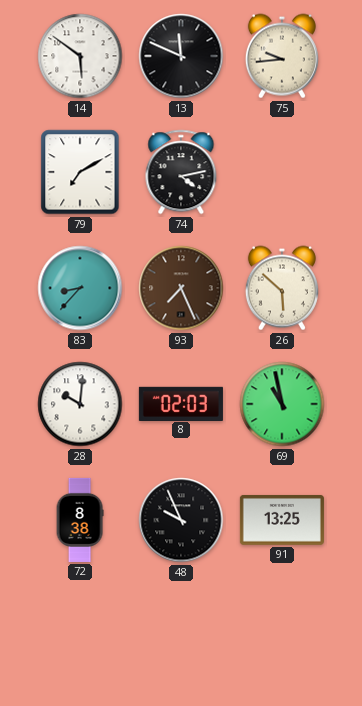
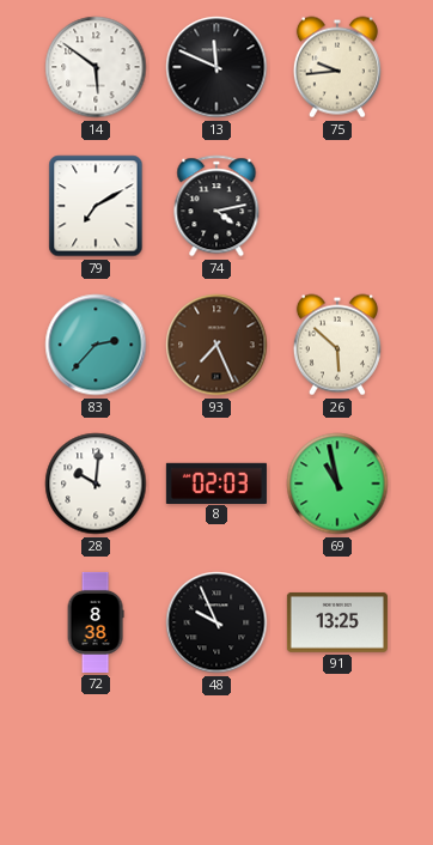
83: 8:37 -> 2:37
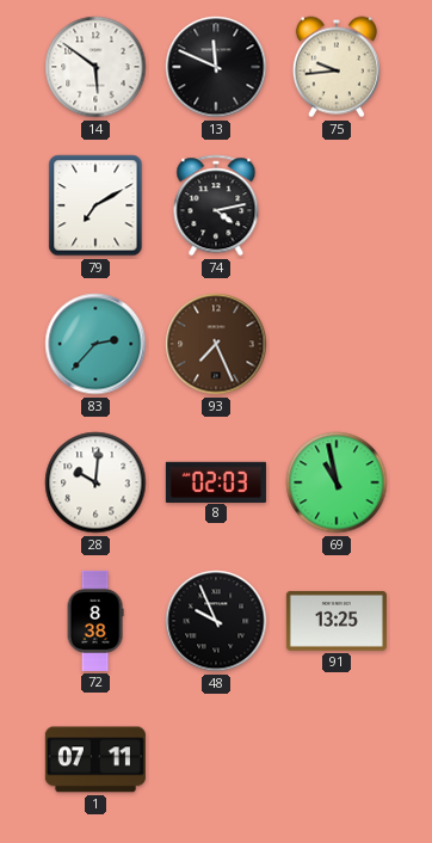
26: 5:52 -> none
1: none -> 07:11
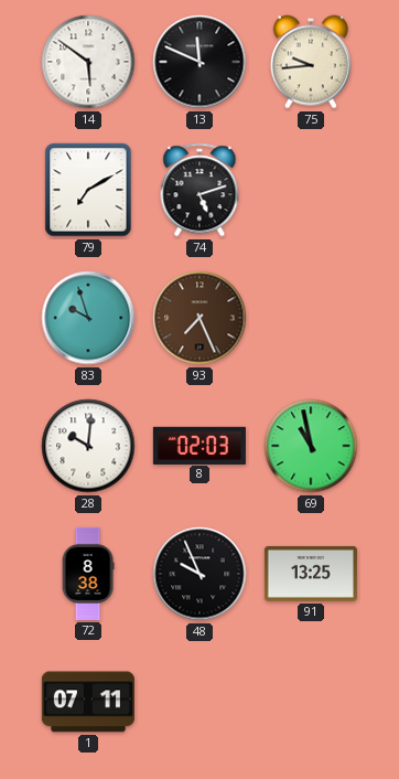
74: 4:13 -> 5:12
83: 2:37 -> 9:57
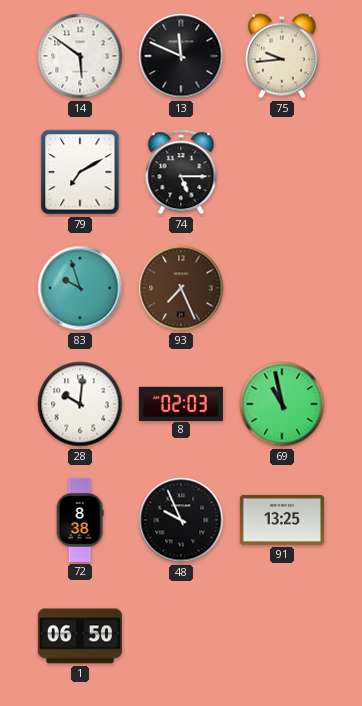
74: 5:12 -> 5:15
1: 07:11 -> 06:50
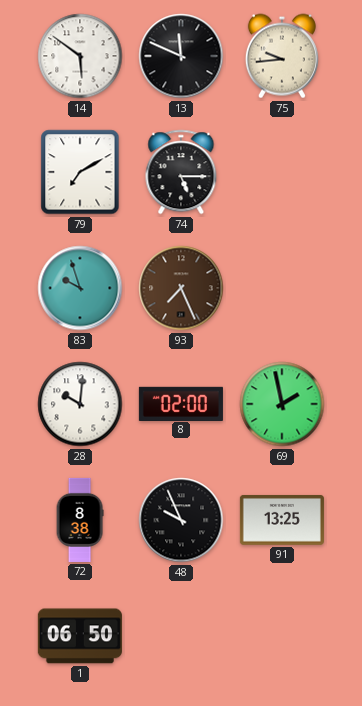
8: 02:03 -> 02:00
69: 10:58 -> 1:58
